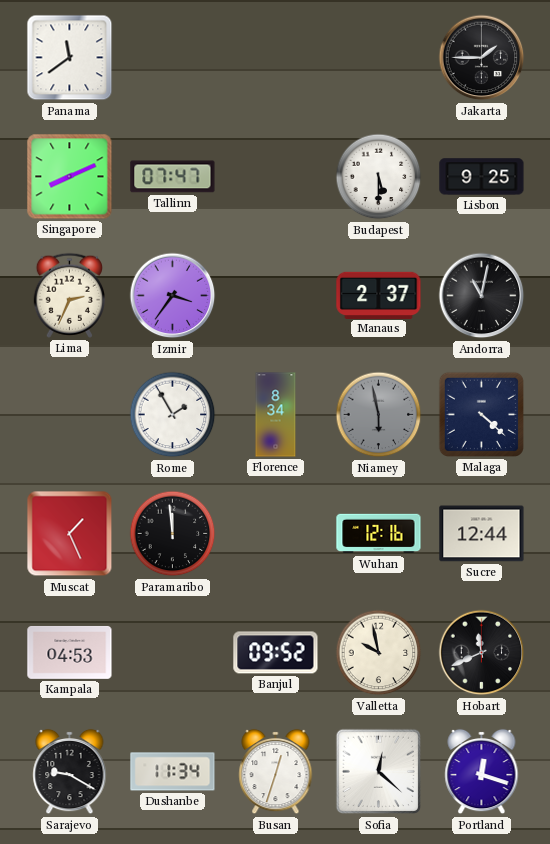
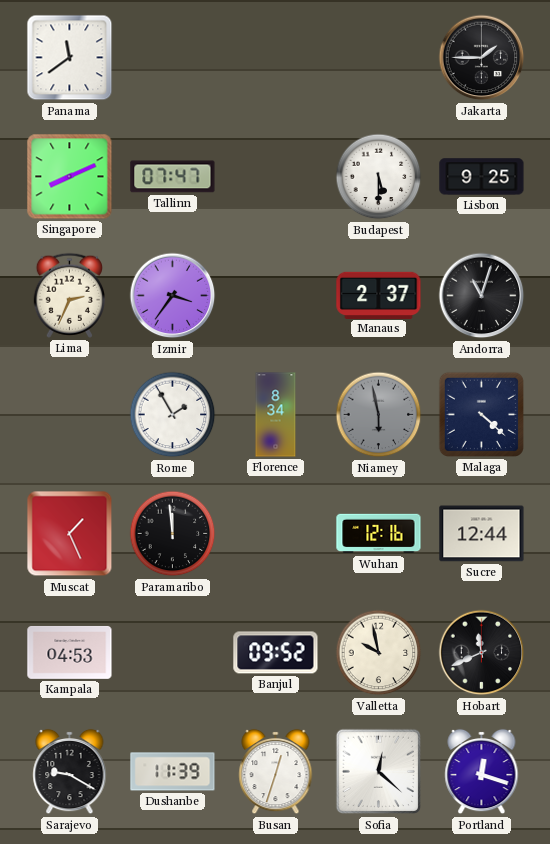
Andorra: 11:02 -> 11:03
Dushanbe: 11:34 -> 11:39
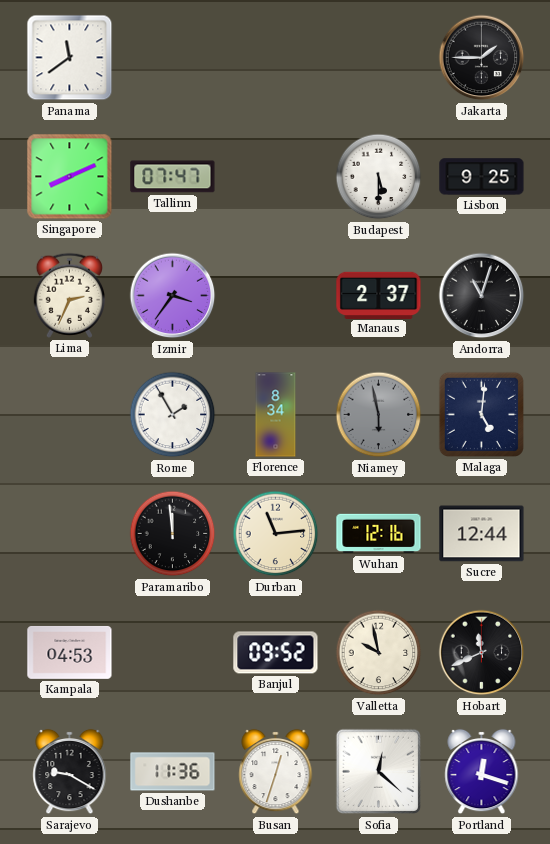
Malaga: 4:22 -> 5:01
Muscat: 1:26 -> none
Durban: none -> 11:14
Dushanbe: 11:39 -> 11:36
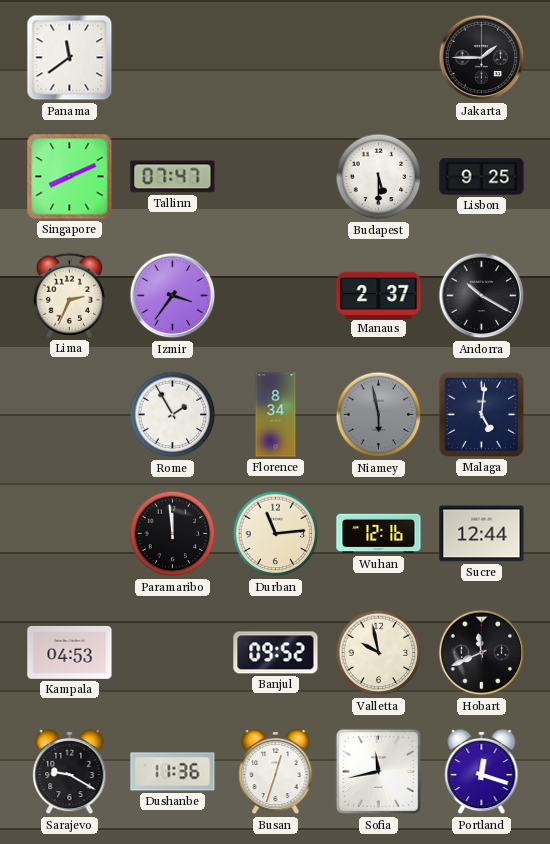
Andorra: 11:03 -> 10:20
Sofia: 12:22 -> 11:43
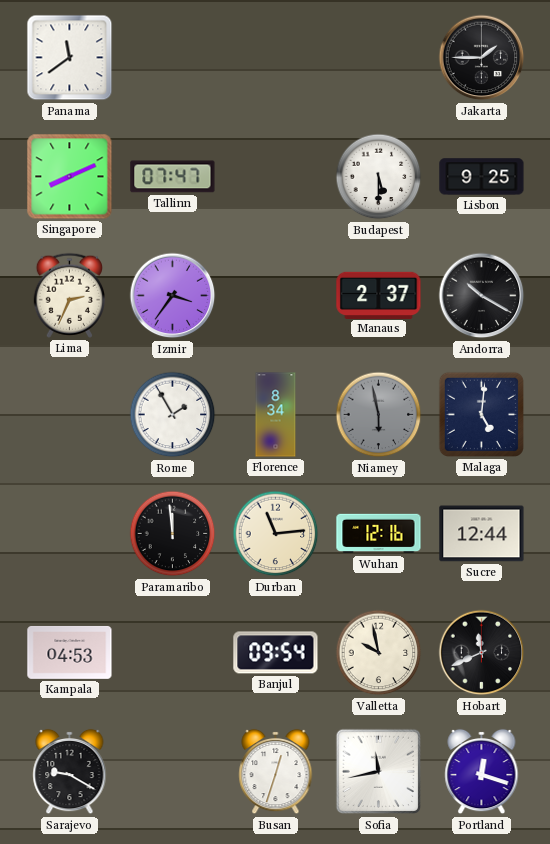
Banjul: 09:52 -> 09:54
Dushanbe: 11:36 -> none
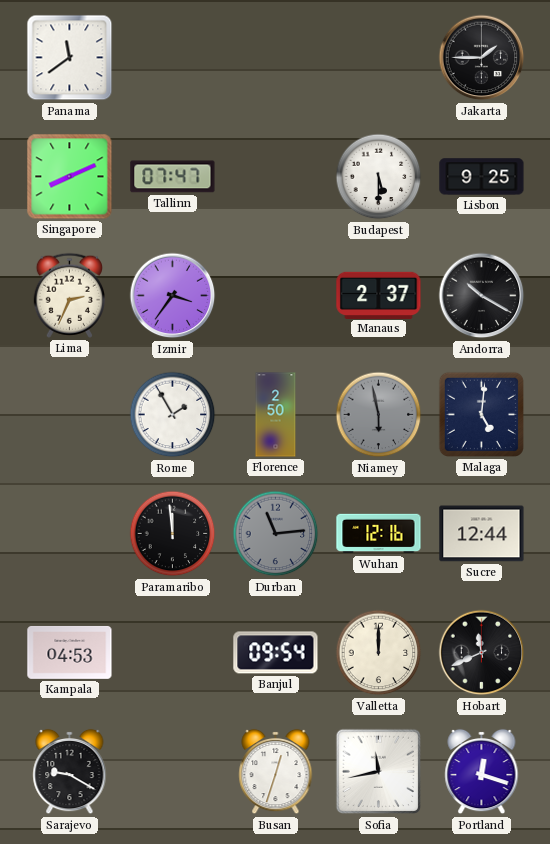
Florence: 8:34 -> 2:50
Durban dial: cream -> grey
Valletta: 9:58 -> 12:00
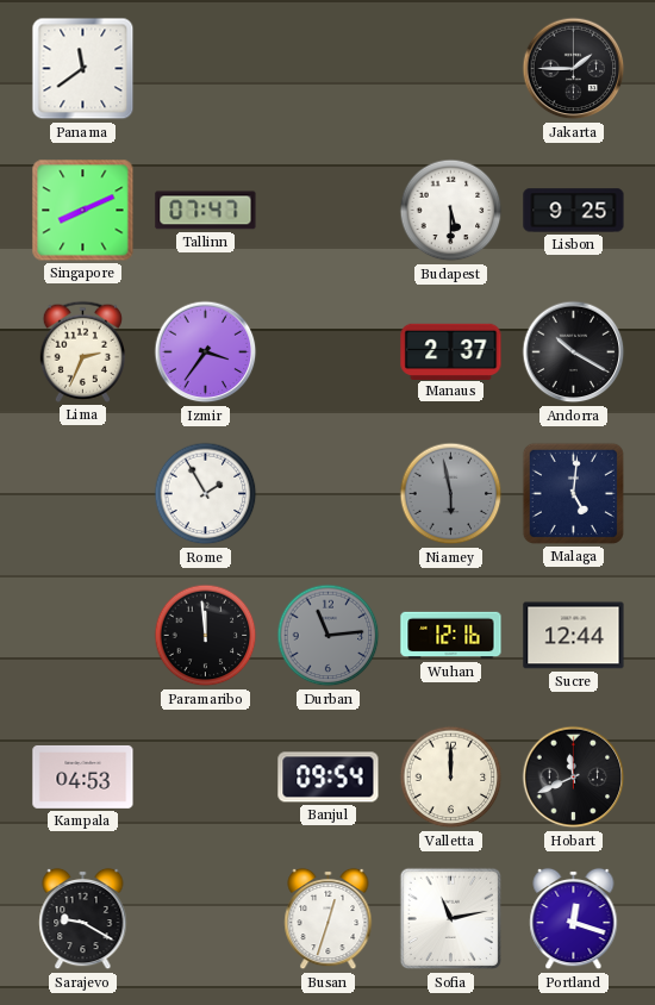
Florence: 2:50 -> none
Sofia: 11:43 -> 11:13
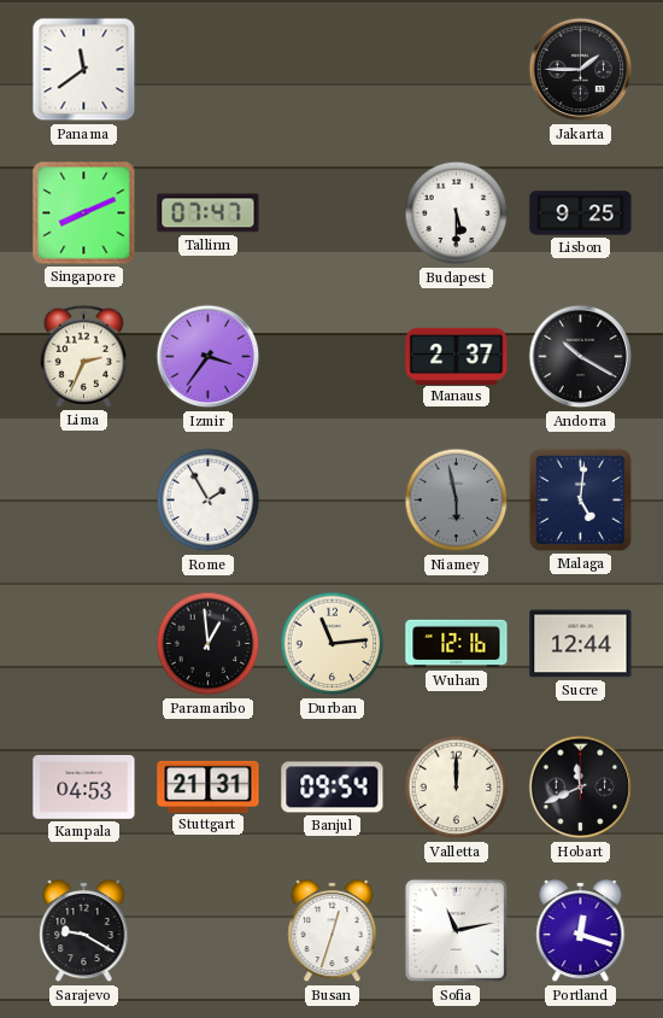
Paramaribo: 11:59 -> 12:59
Durban dial: grey -> cream
Stuttgart: none -> 21:31
